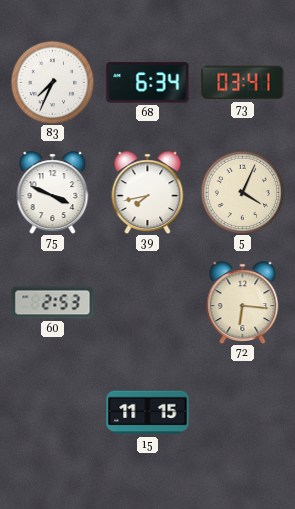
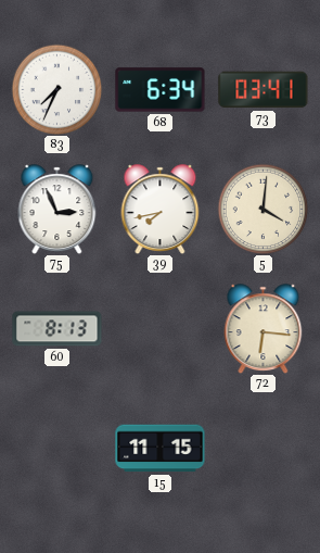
75: 3:49 -> 2:56
5: 4:04 -> 4:01
60: 2:53 -> 8:13
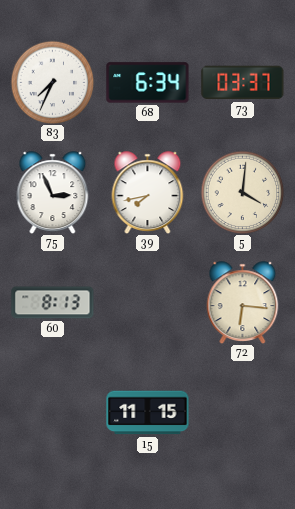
73: 03:41 -> 03:37
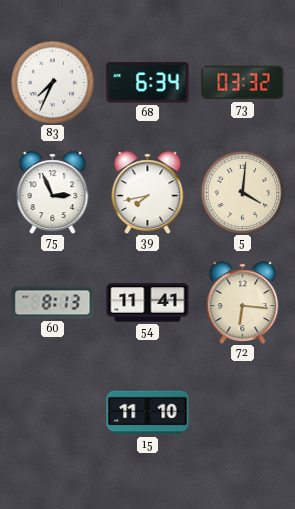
73: 03:37 -> 03:32
54: none -> 11:41
15: 11:15 -> 11:10
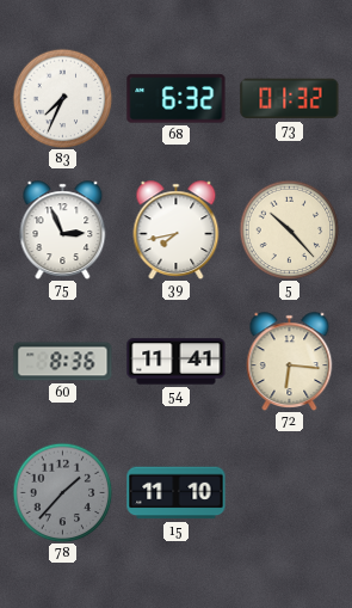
68: 6:34 -> 6:32
73: 03:32 -> 01:32
5: 4:01 -> 10:23
60: 8:13 -> 8:36
78: none -> 1:37
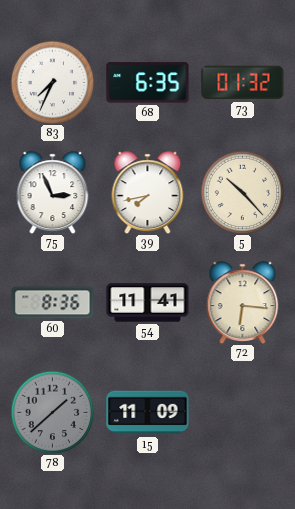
68: 6:32 -> 6:35
78: 1:37 -> 1:38
15: 11:10 -> 11:09
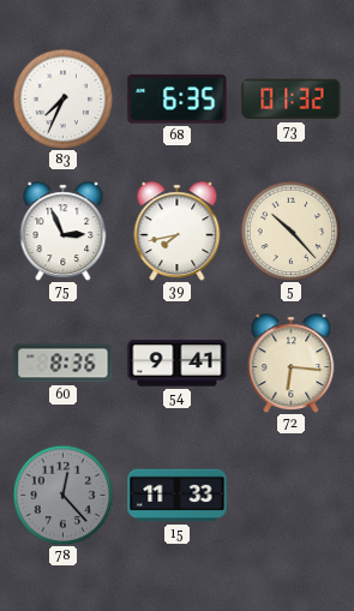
54: 11:41 -> 9:41
78: 1:38 -> 12:23
15: 11:09 -> 11:33
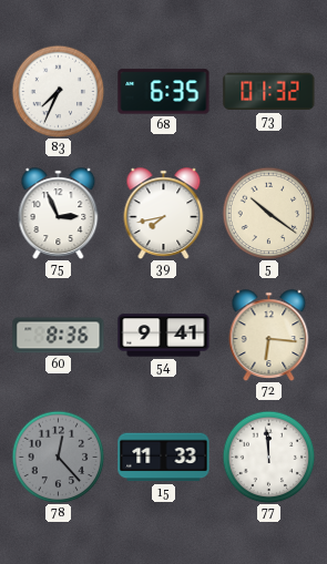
5: 10:23 -> 10:21
77: none -> 11:59
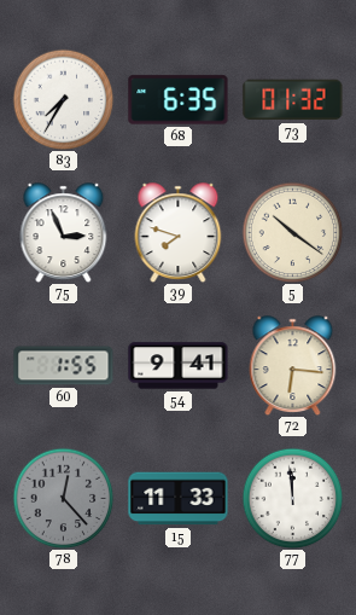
83: 7:34 -> 7:35
39: 7:43 -> 7:48
60: 8:36 -> 1:55
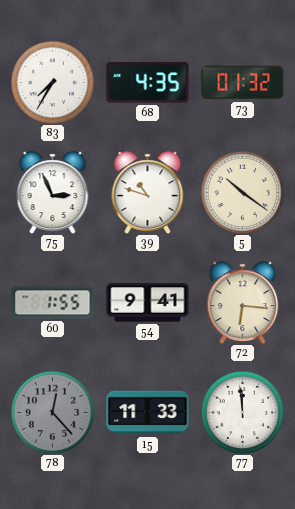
68: 6:35 -> 4:35
39: 7:48 -> 10:48
